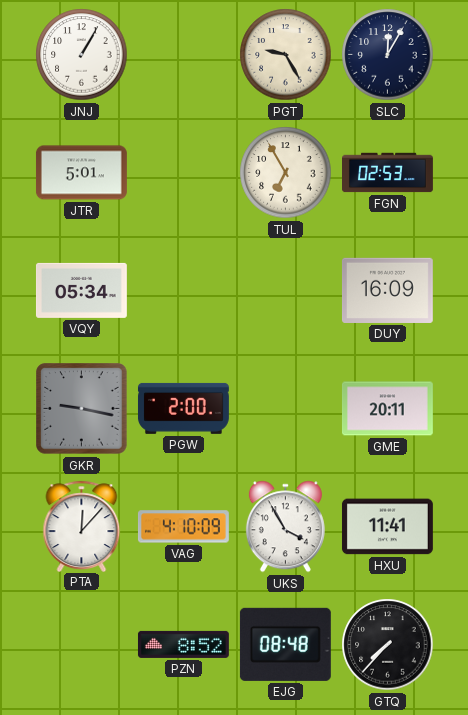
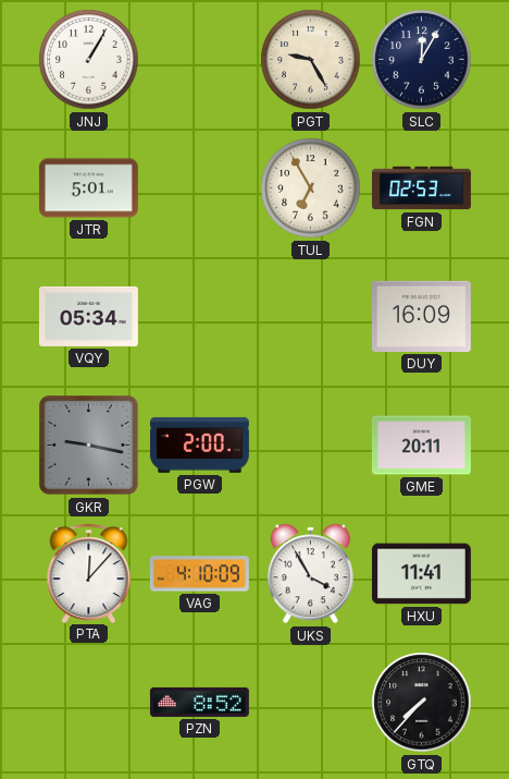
EJG: 08:48 -> none
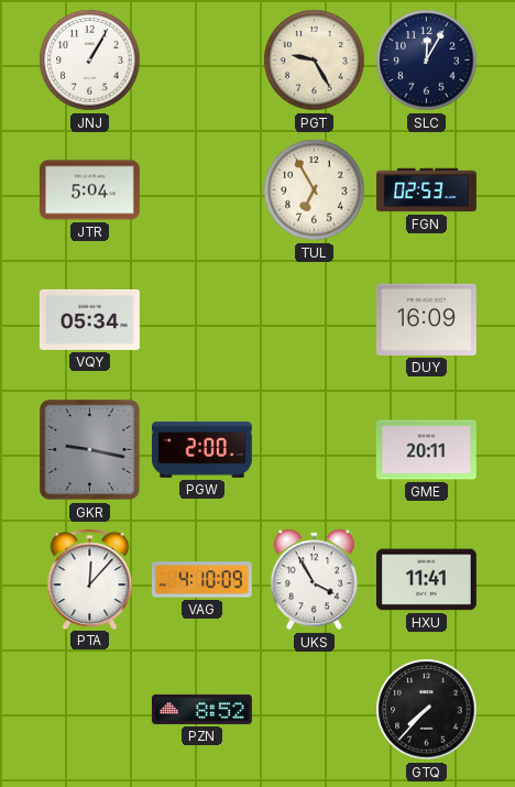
JTR: 5:01 -> 5:04
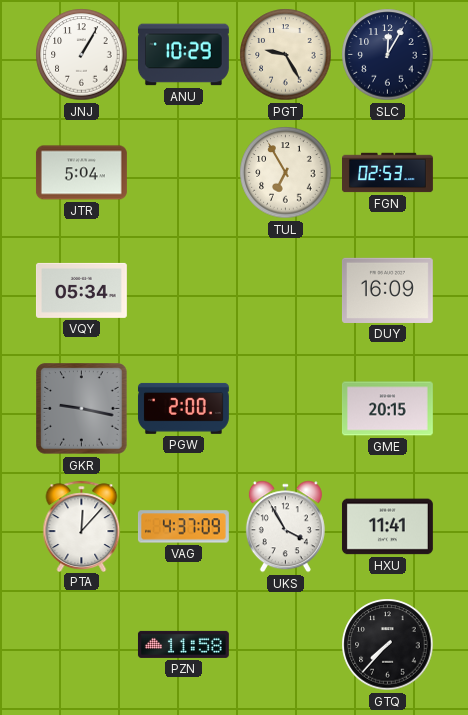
ANU: none -> 10:29
GME: 20:11 -> 20:15
VAG: 4:10 -> 4:37
PZN: 8:52 -> 11:58
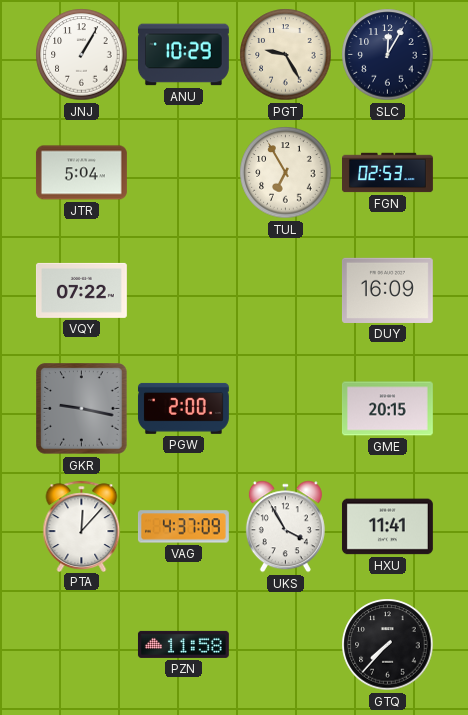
VQY: 05:34 -> 07:22
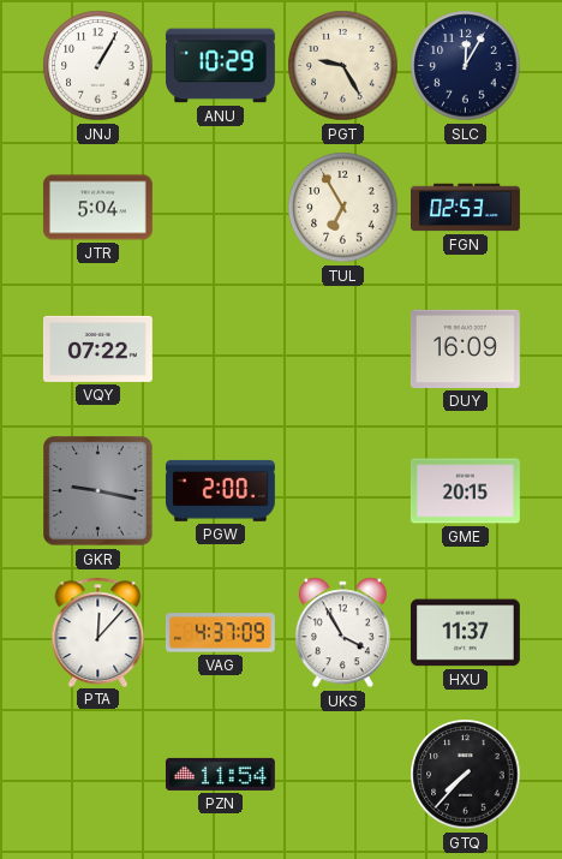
HXU: 11:41 -> 11:37
PZN: 11:58 -> 11:54
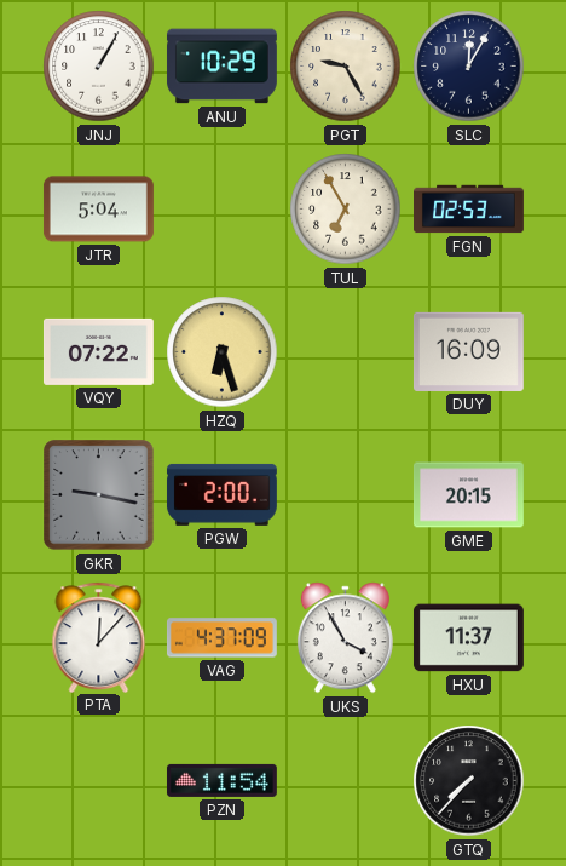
HZQ: none -> 6:27
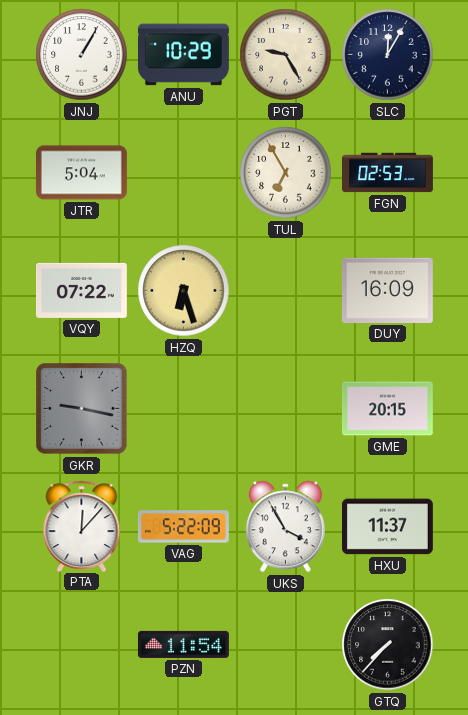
PGW: 2:00 -> none
VAG: 4:37 -> 5:22
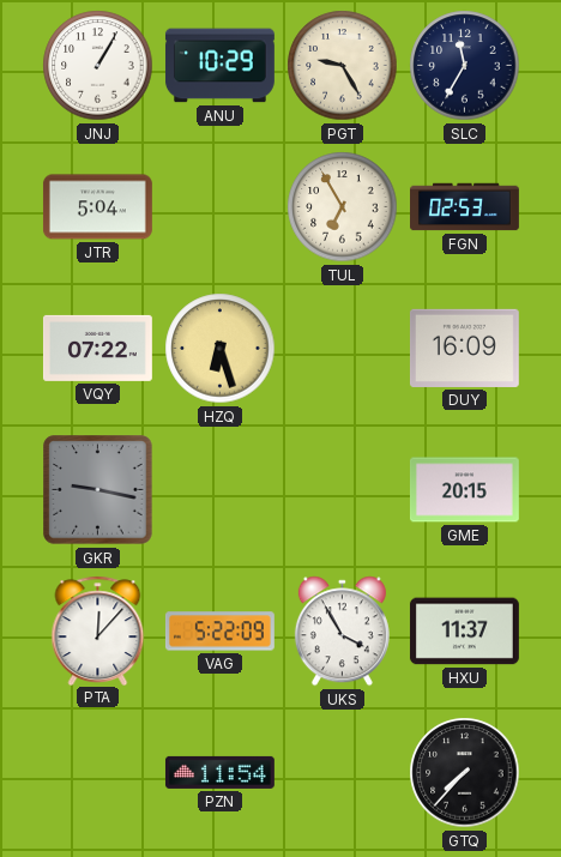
SLC: 12:05 -> 11:35
